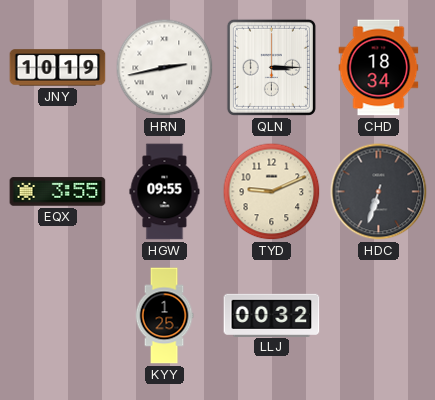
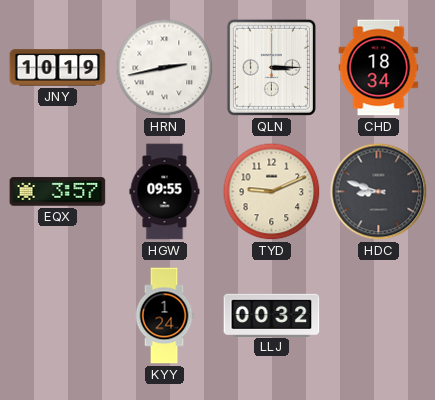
EQX: 3:55 -> 3:57
HDC: 6:33 -> 8:48
KYY: 1:25 -> 1:24
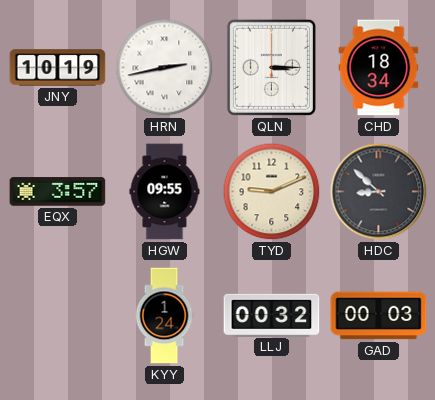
HDC: 8:48 -> 8:52
GAD: none -> 00:03
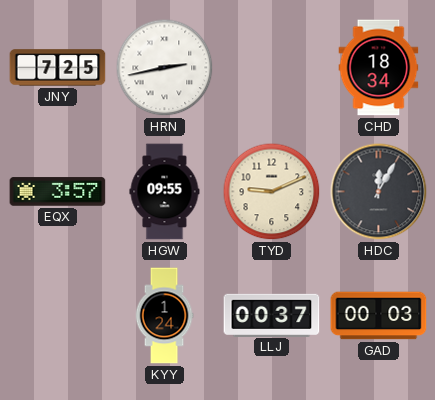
JNY: 10:19 -> 7:25
QLN: 3:15 -> none
HDC: 8:52 -> 12:05
LLJ: 00:32 -> 00:37
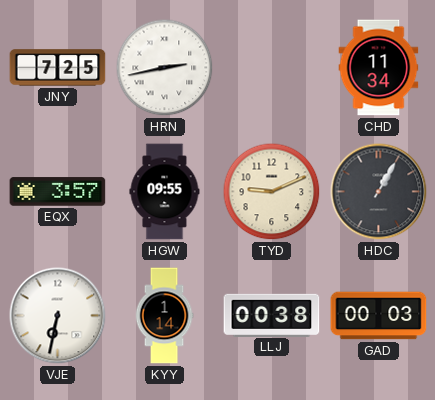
CHD: 18:34 -> 11:34
HDC: 12:05 -> 1:05
VJE: none -> 6:32
KYY: 1:24 -> 1:14
LLJ: 00:37 -> 00:38
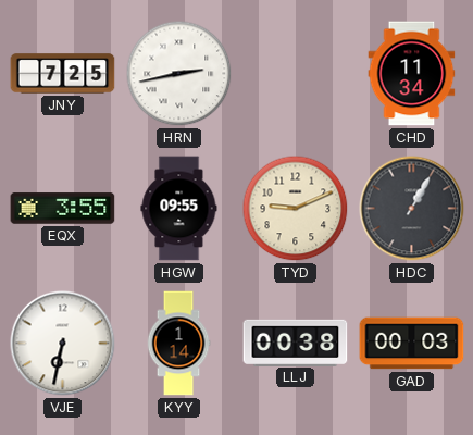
EQX: 3:57 -> 3:55
